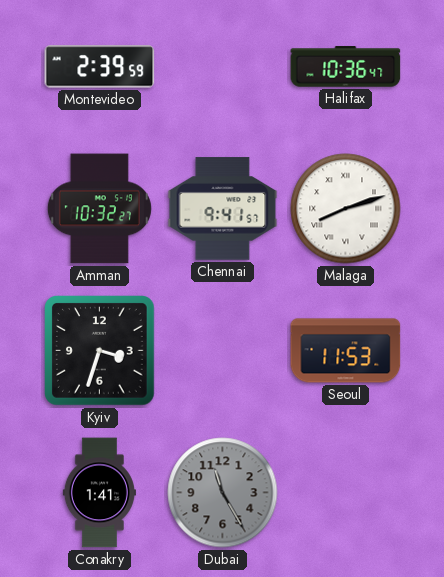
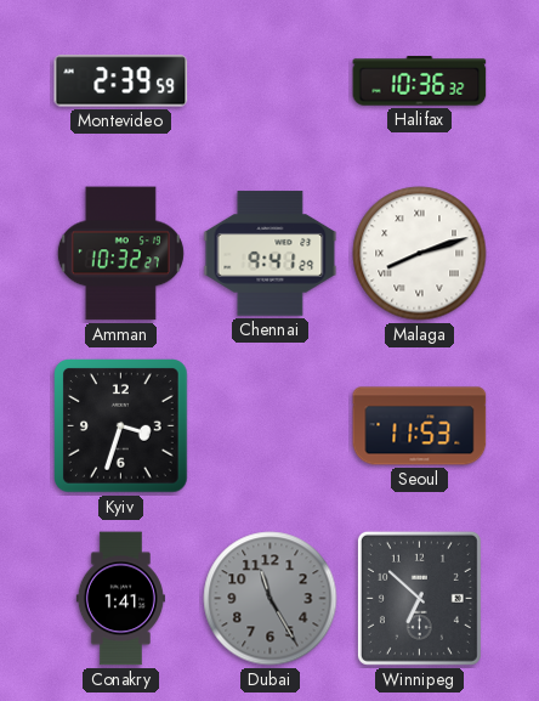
Halifax: 10:36:47 -> 10:36:32
Chennai: 9:41:57 -> 9:41:29
Winnipeg: none -> 6:52
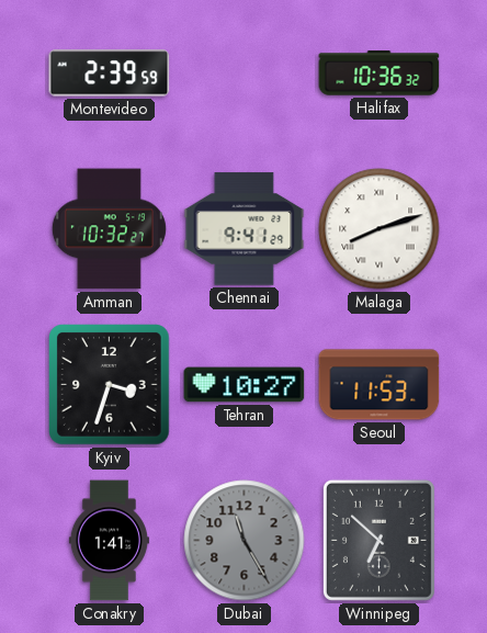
Tehran: none -> 10:27
